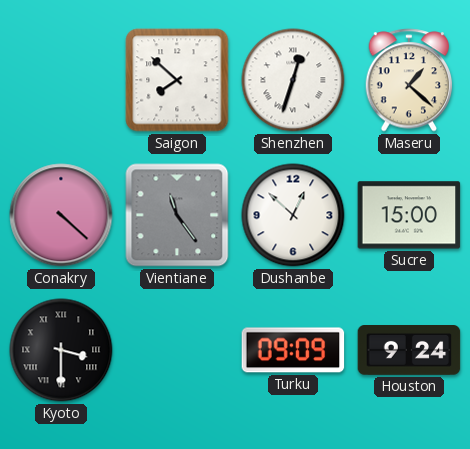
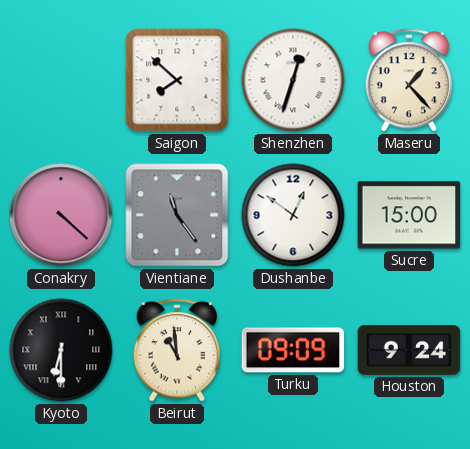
Maseru: 1:22 -> 1:23
Dushanbe: 12:52 -> 12:51
Kyoto: 3:30 -> 6:30
Beirut: none -> 10:59
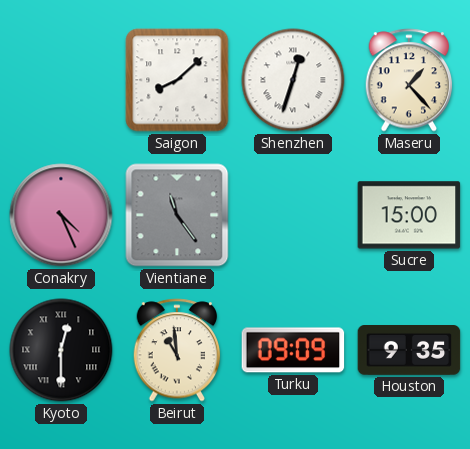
Saigon: 7:52 -> 8:08
Conakry: 4:22 -> 4:26
Dushanbe: 12:51 -> none
Kyoto: 6:30 -> 12:30
Houston: 9:24 -> 9:35
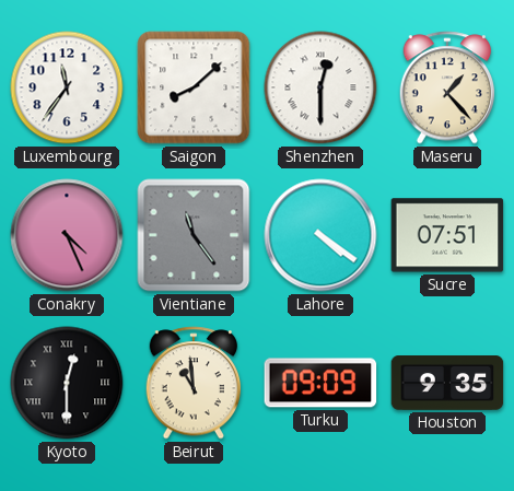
Luxembourg: none -> 11:36
Shenzhen: 12:33 -> 12:30
Lahore: none -> 4:21
Sucre: 15:00 -> 07:51
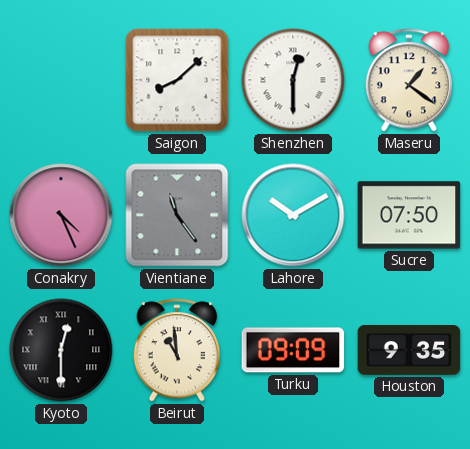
Luxembourg: 11:36 -> none
Maseru: 1:23 -> 1:21
Lahore: 4:21 -> 10:10
Sucre: 07:51 -> 07:50
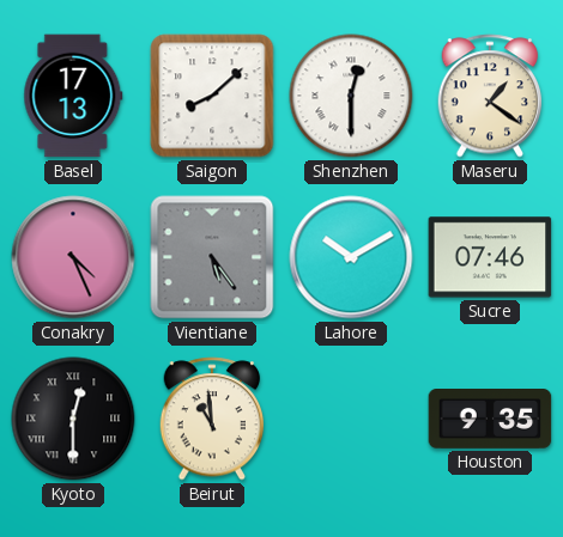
Basel: none -> 17:13
Vientiane: 11:24 -> 5:24
Sucre: 07:50 -> 07:46
Turku: 09:09 -> none
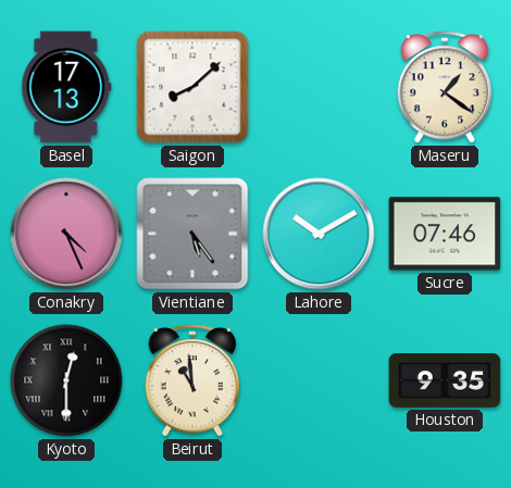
Shenzhen: 12:30 -> none
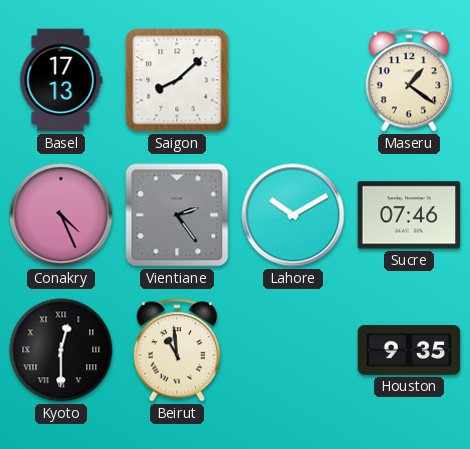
Vientiane: 5:24 -> 2:24
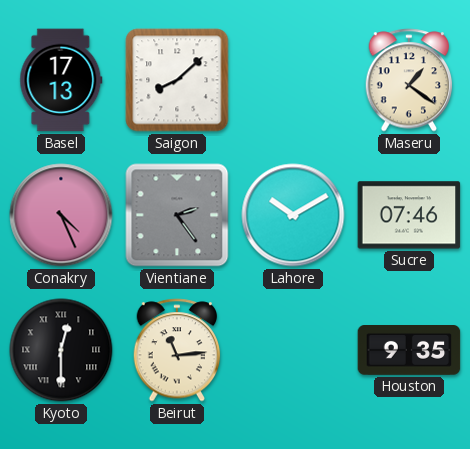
Beirut: 10:59 -> 11:14
